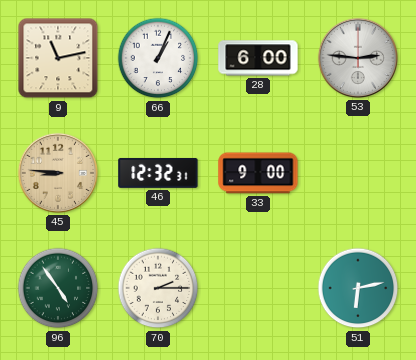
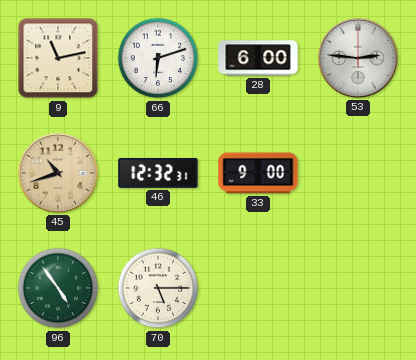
66: 1:04 -> 6:12
45: 8:46 -> 10:42
70: 2:15 -> 5:15
51: 6:13 -> none
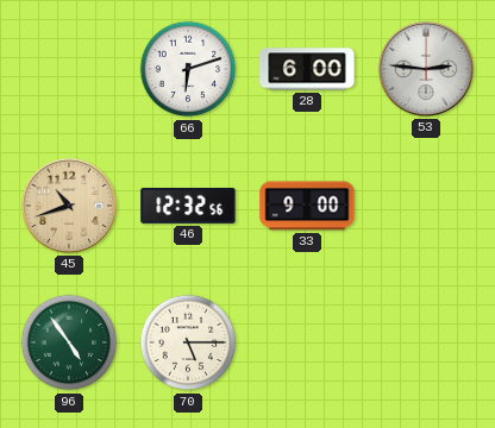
9: 11:13 -> none
46: 12:32:31 -> 12:32:56
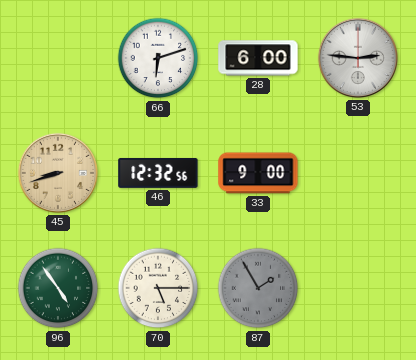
45: 10:42 -> 8:42
87: none -> 1:55
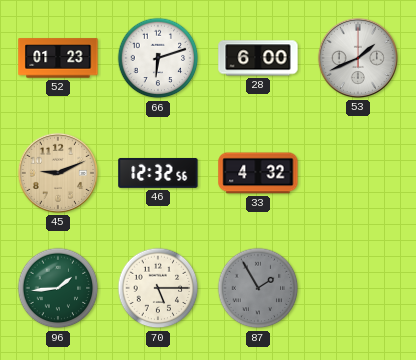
52: none -> 01:23
53: 2:46 -> 1:41
45: 8:42 -> 9:11
33: 9:00 -> 4:32
96: 4:54 -> 1:44
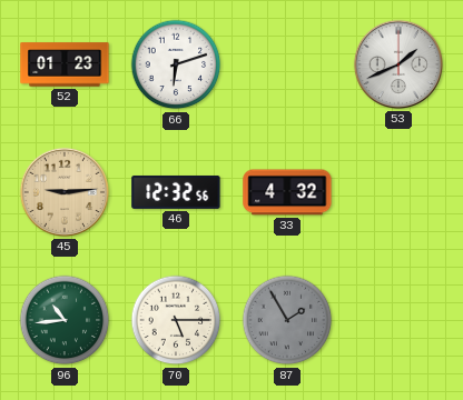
28: 6:00 -> none
45: 9:11 -> 9:14
96: 1:44 -> 10:44
